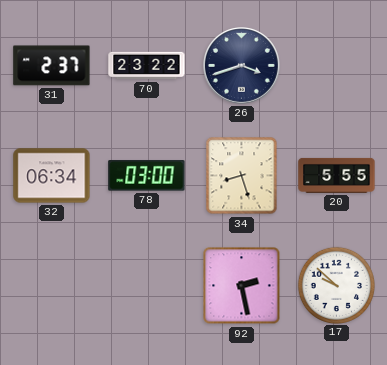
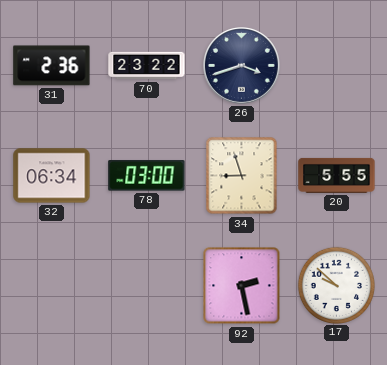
31: 2:37 -> 2:36
34: 8:27 -> 8:57
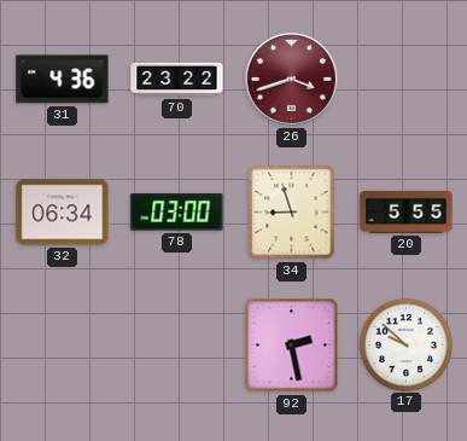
31: 2:36 -> 4:36
26 dial: navy -> burgundy
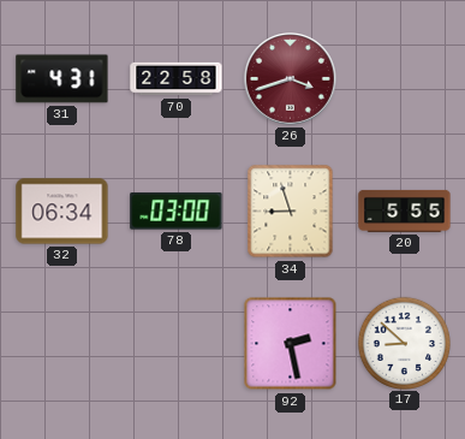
31: 4:36 -> 4:31
70: 23:22 -> 22:58
17: 9:52 -> 8:52
